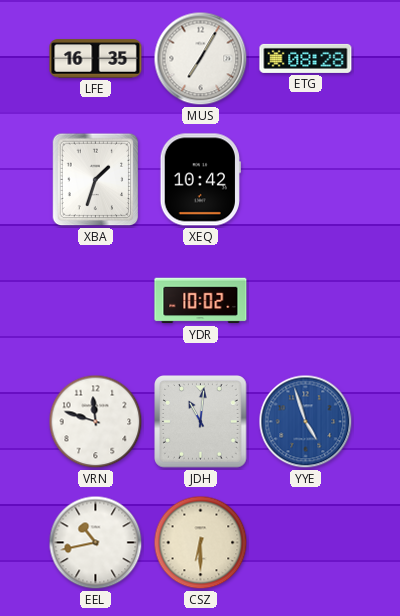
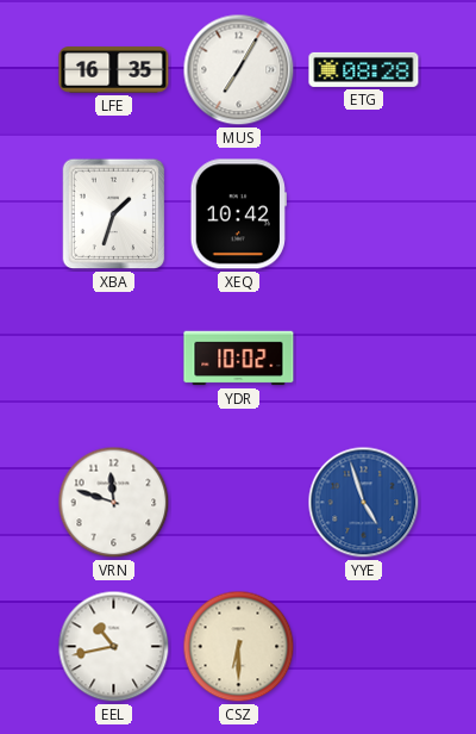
JDH: 11:01 -> none
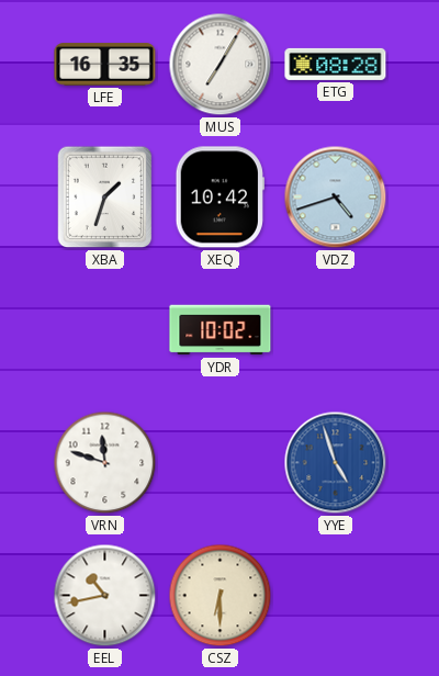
VDZ: none -> 4:42
